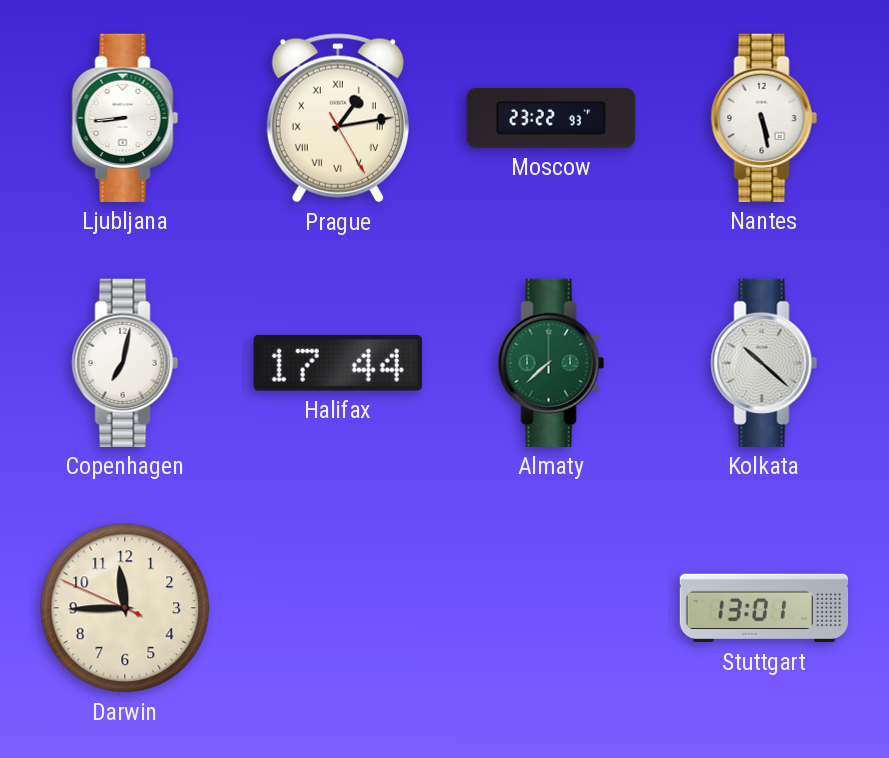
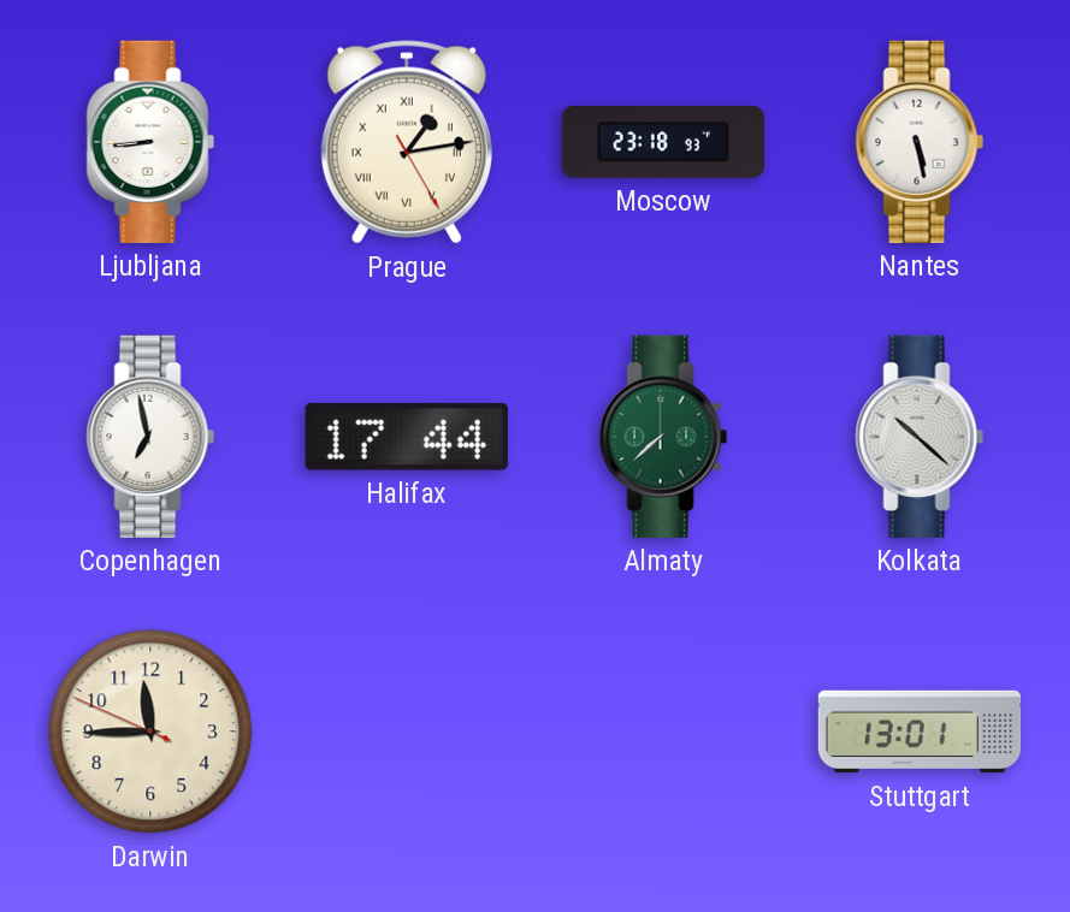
Moscow: 23:22 -> 23:18
Copenhagen: 7:02 -> 6:58
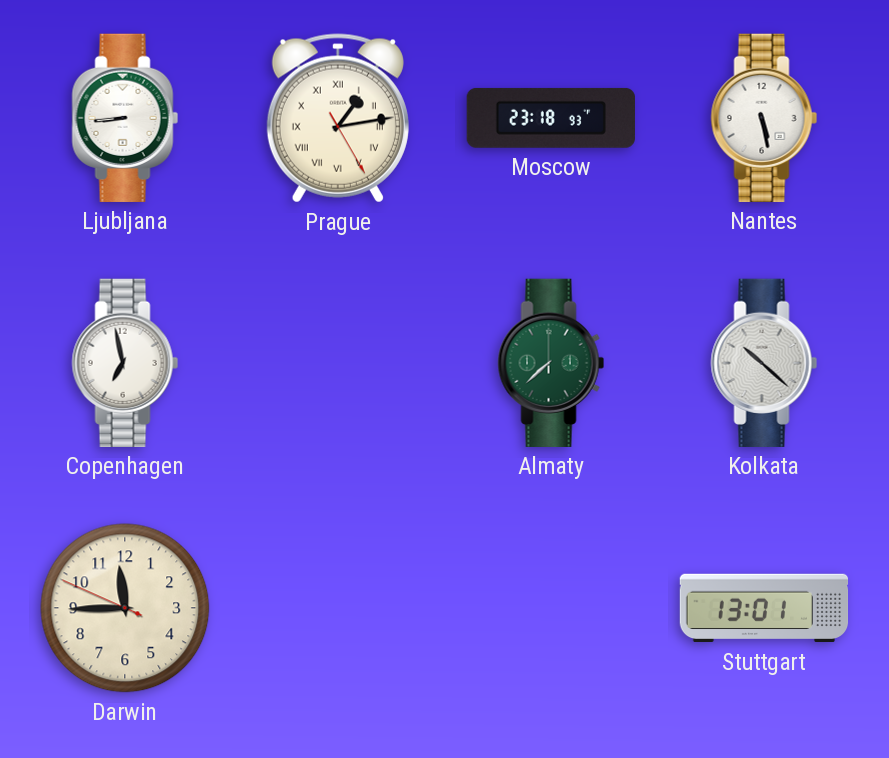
Halifax: 17:44 -> none
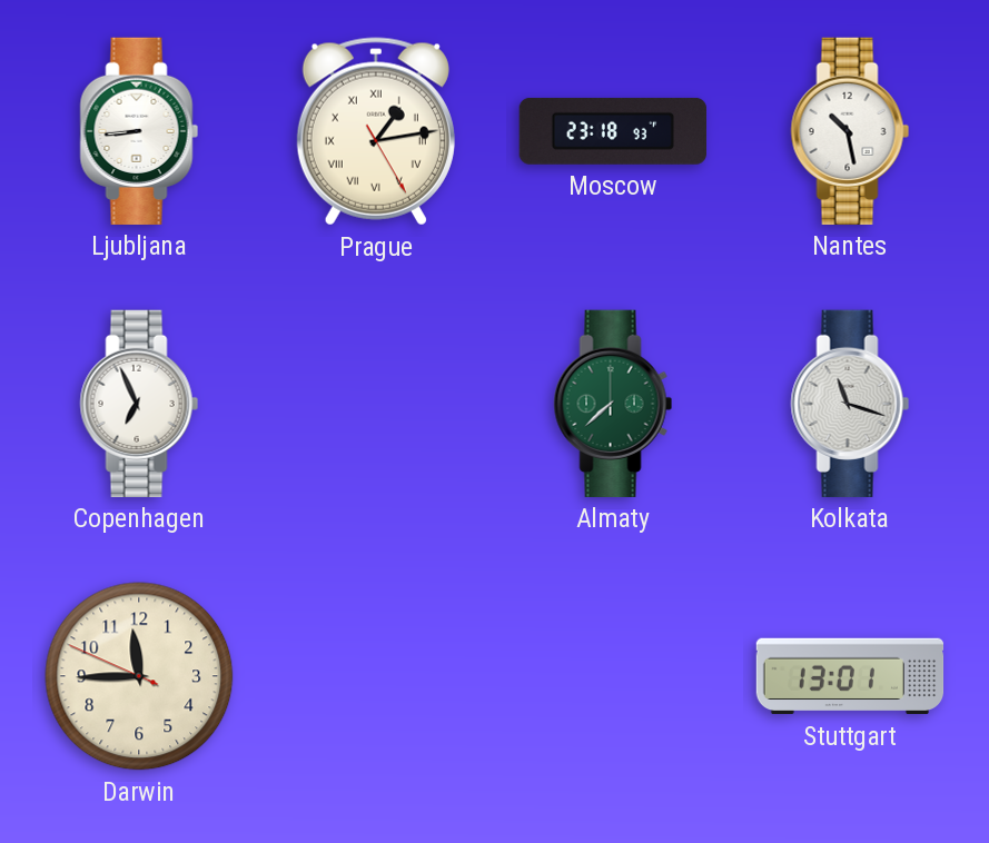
Nantes: 5:28 -> 10:28
Copenhagen: 6:58 -> 6:56
Kolkata: 10:22 -> 11:18
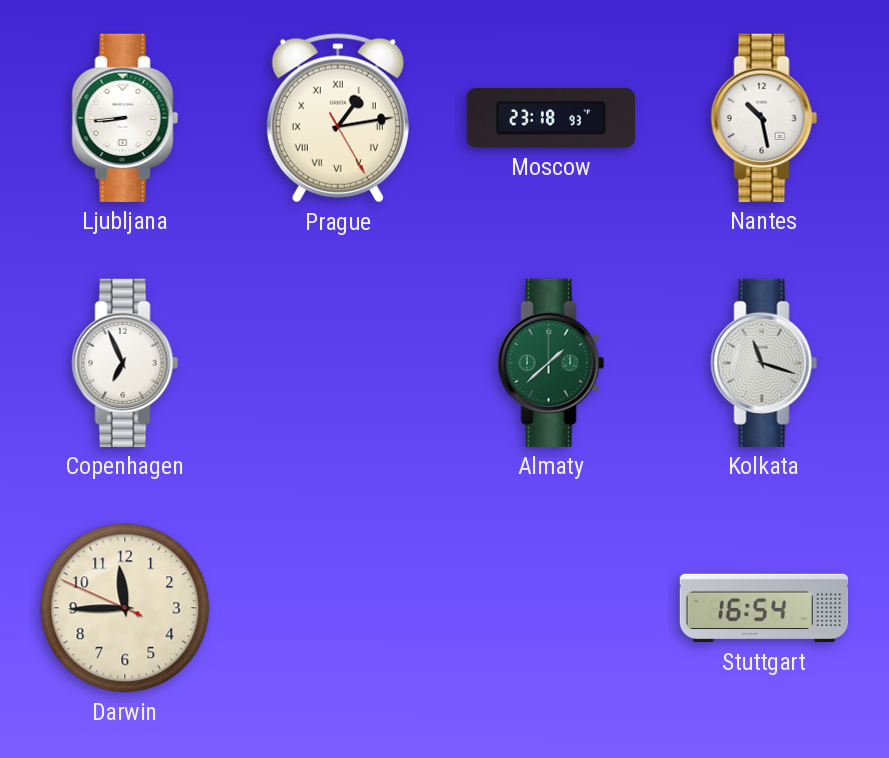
Almaty: 7:38 -> 1:38
Stuttgart: 13:01 -> 16:54
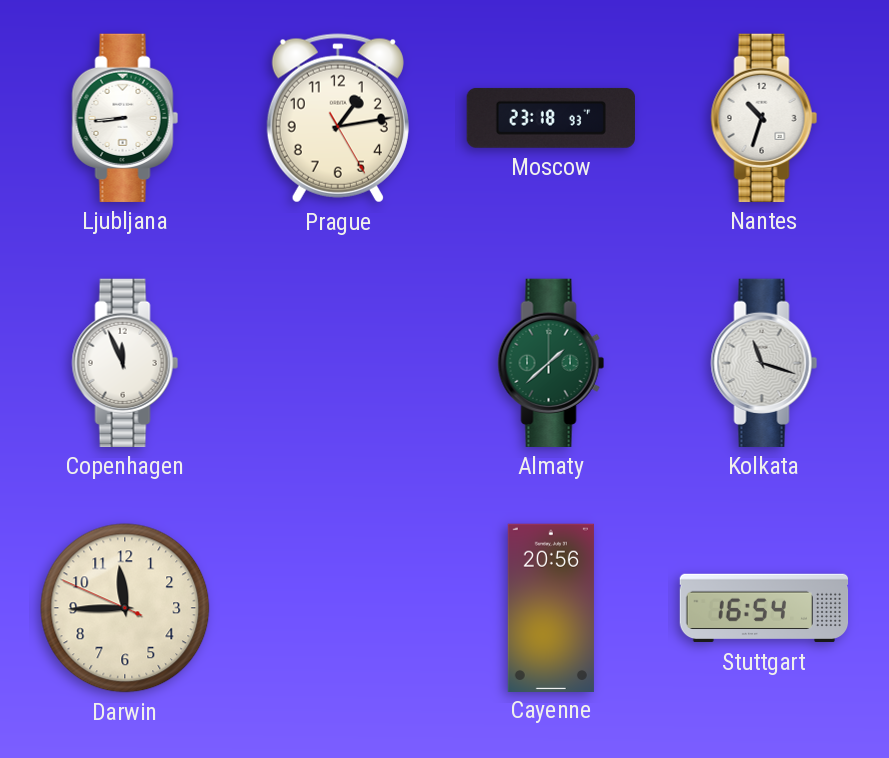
Prague numerals: Roman -> Arabic
Nantes: 10:28 -> 10:33
Copenhagen: 6:56 -> 11:56
Cayenne: none -> 20:56
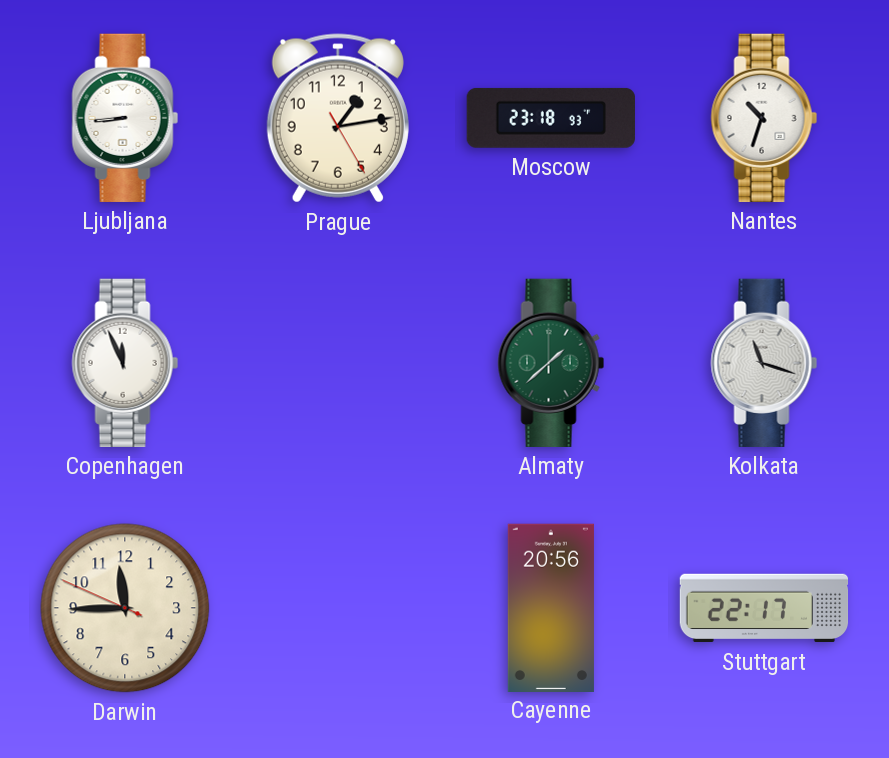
Stuttgart: 16:54 -> 22:17
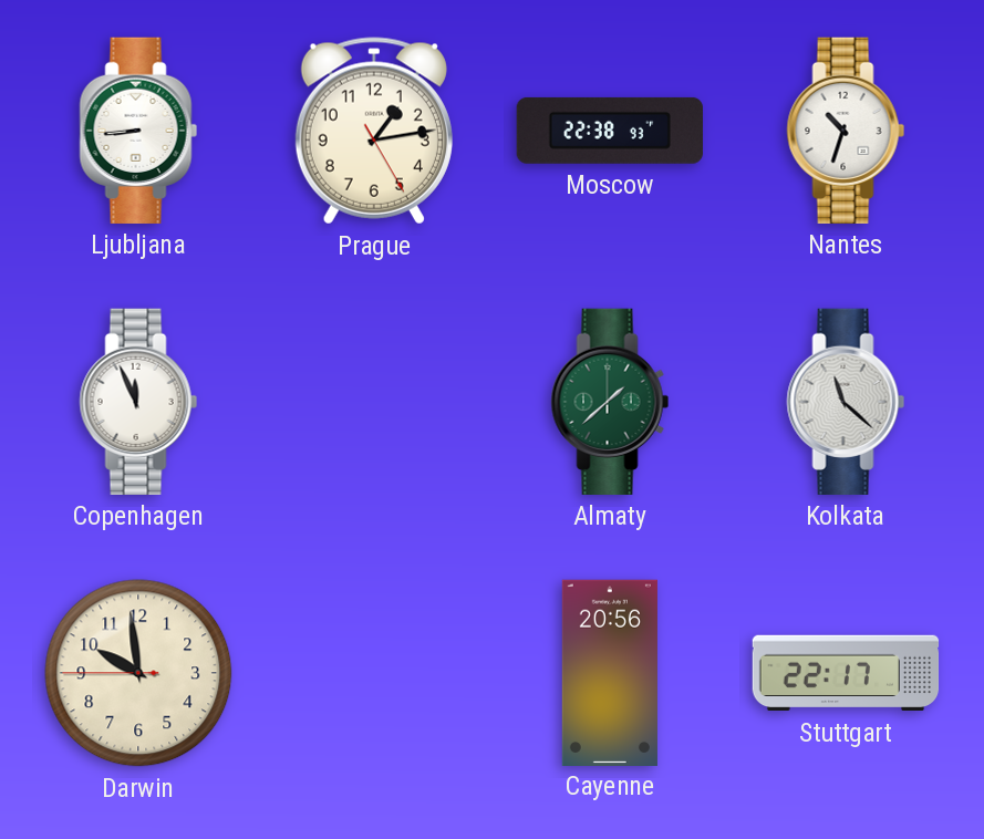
Moscow: 23:18 -> 22:38
Kolkata: 11:18 -> 11:22
Darwin: 11:44 -> 9:58
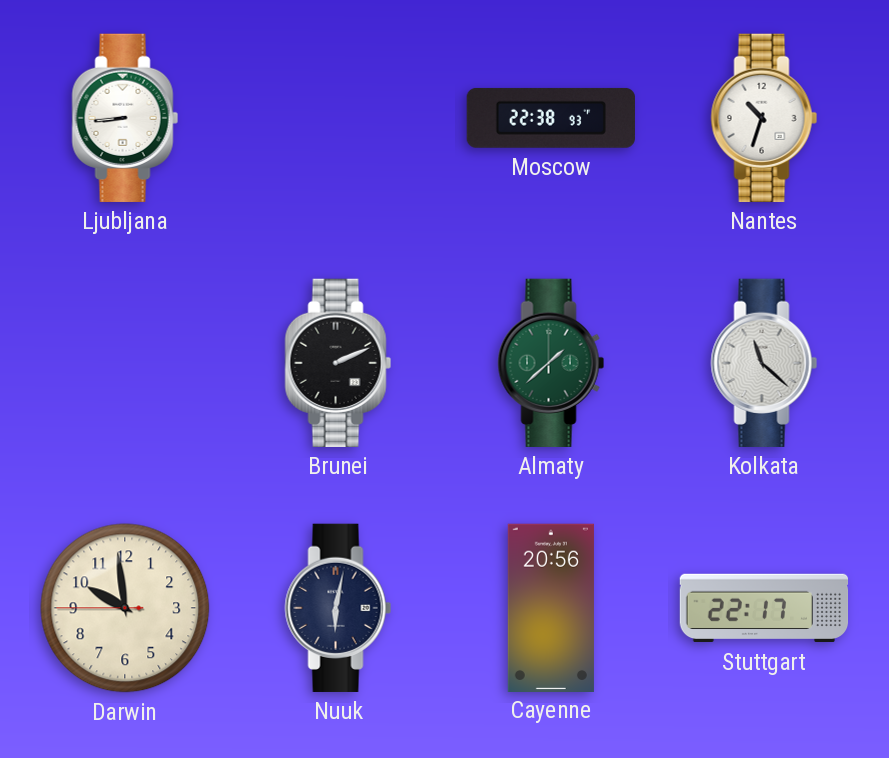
Prague: 1:13 -> none
Copenhagen: 11:56 -> none
Brunei: none -> 2:11
Nuuk: none -> 6:02
